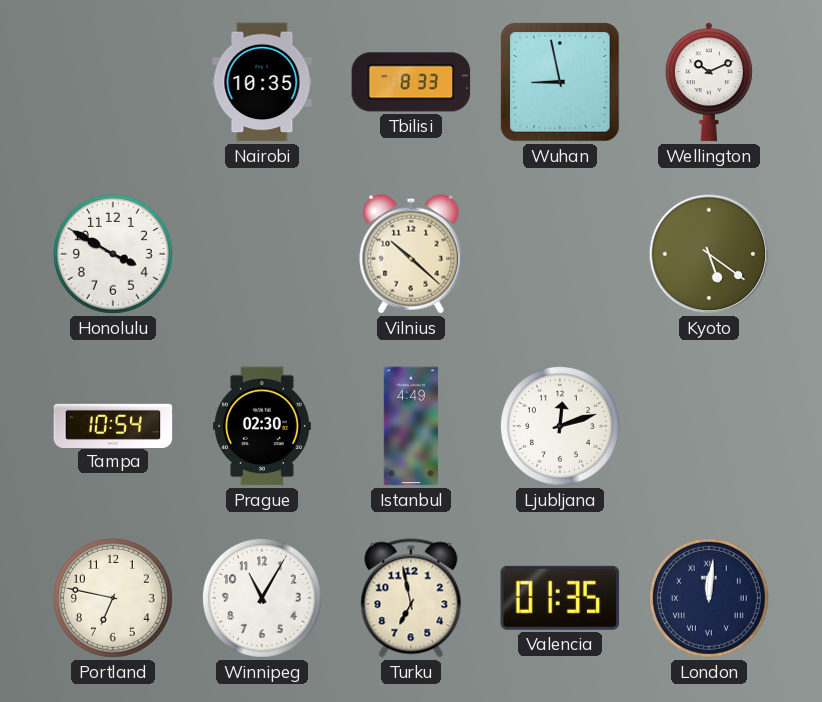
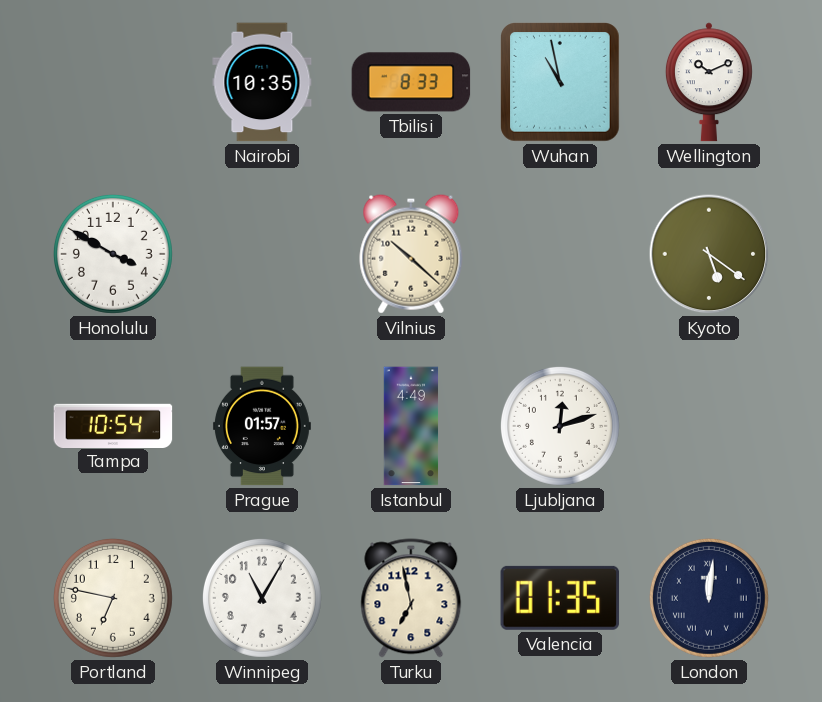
Wuhan: 8:58 -> 10:58
Prague: 02:30 -> 01:57
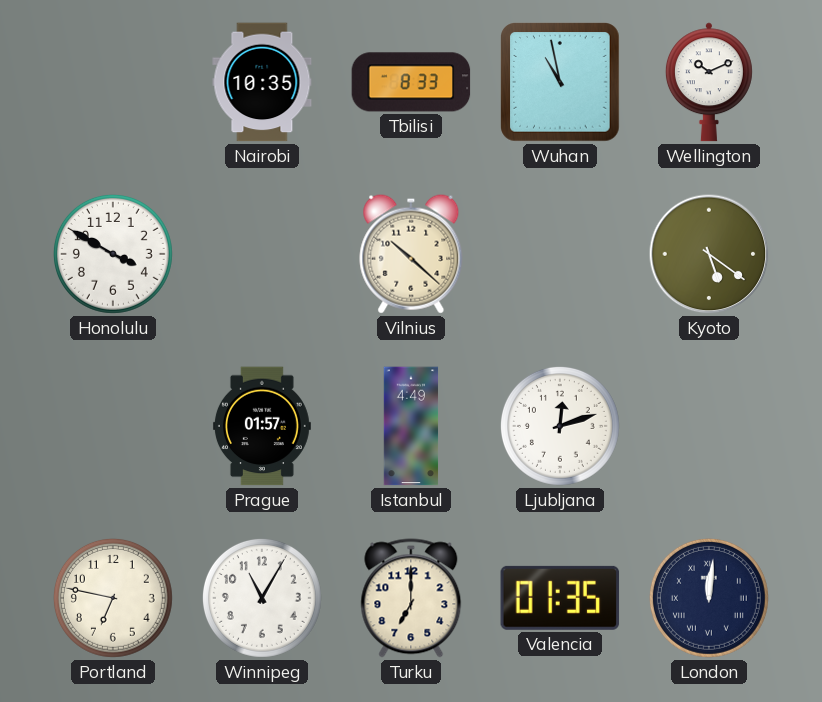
Tampa: 10:54 -> none
Turku: 6:58 -> 7:00
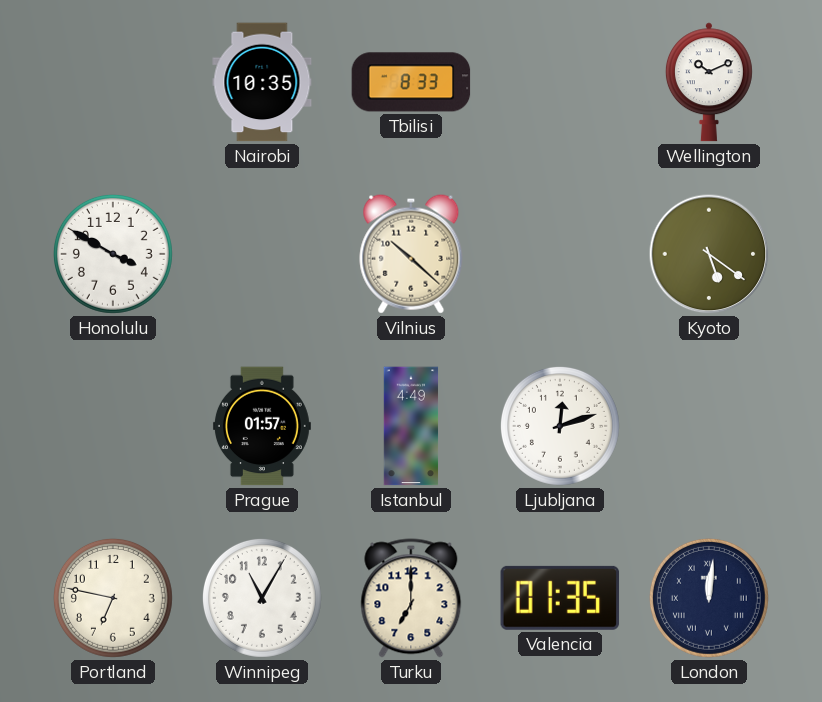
Wuhan: 10:58 -> none
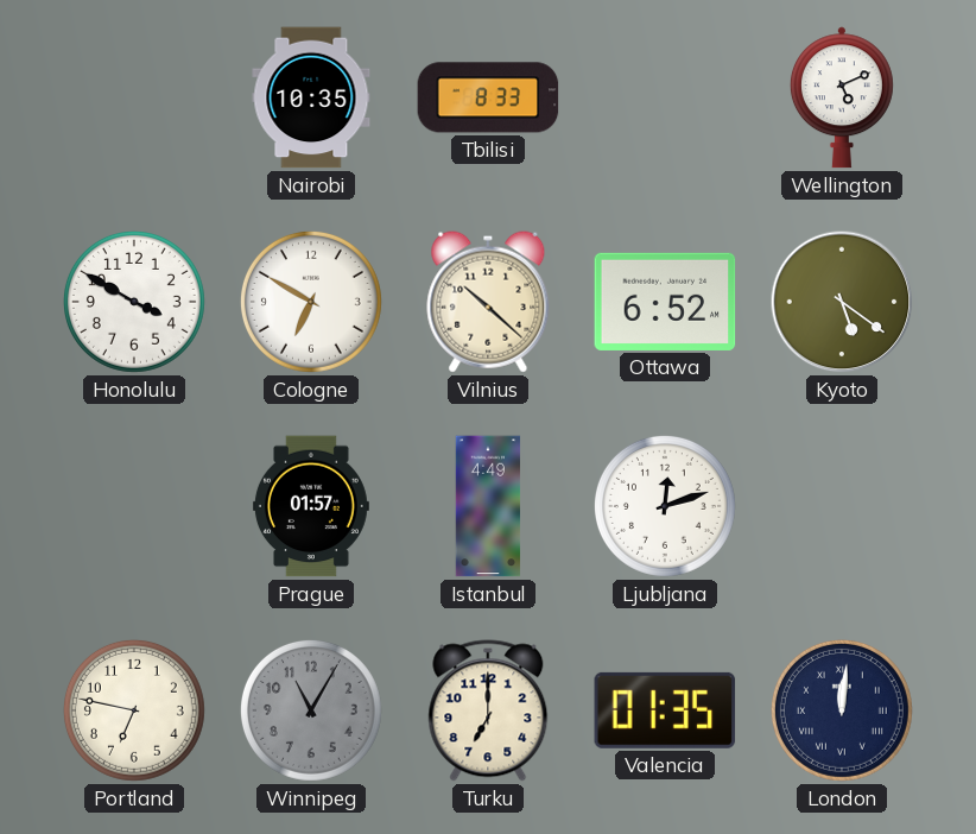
Wellington: 10:11 -> 5:11
Cologne: none -> 6:50
Ottawa: none -> 6:52
Winnipeg dial: white -> grey
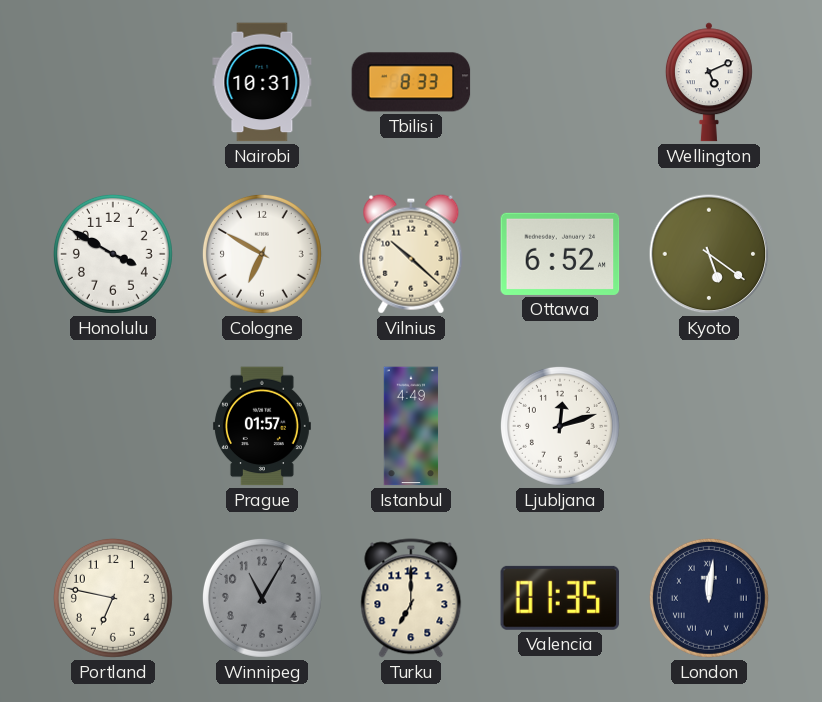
Nairobi: 10:35 -> 10:31
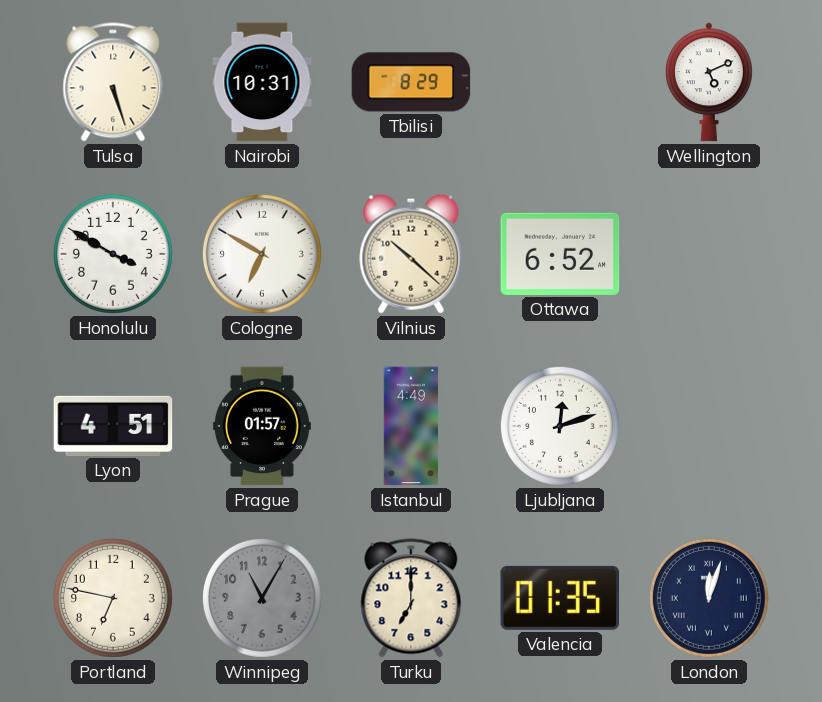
Tulsa: none -> 5:27
Tbilisi: 8:33 -> 8:29
Kyoto: 5:21 -> none
Lyon: none -> 4:51
London: 12:01 -> 12:03
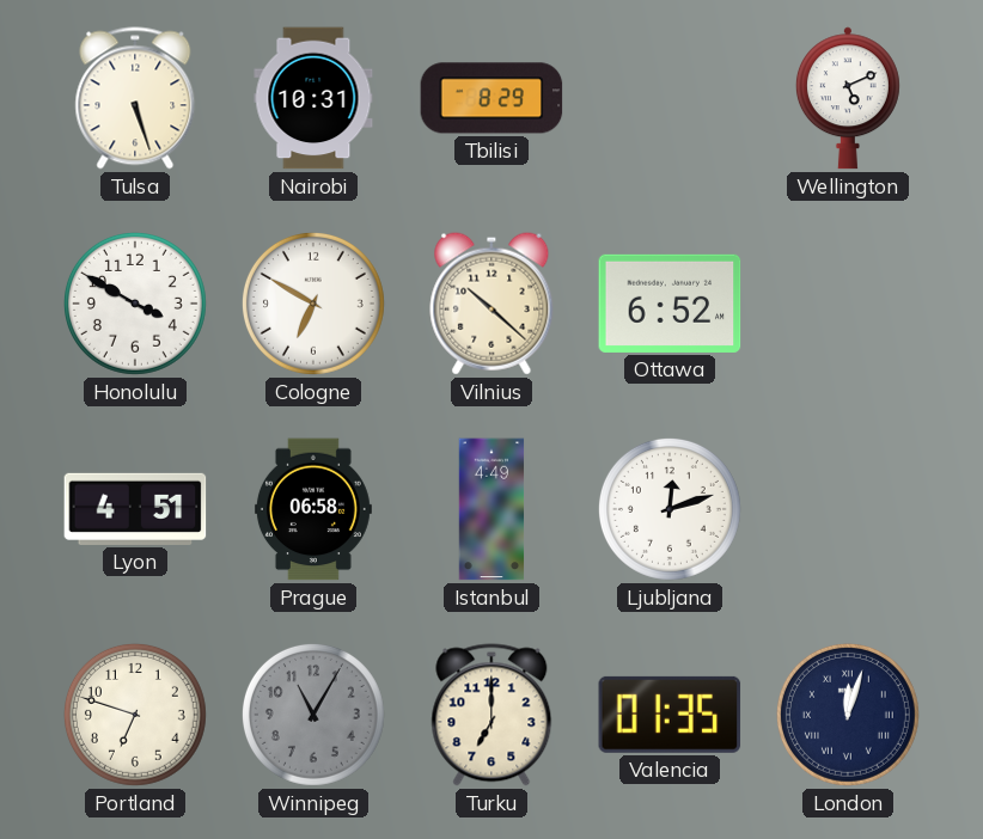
Prague: 01:57 -> 06:58
Portland: 6:47 -> 6:48
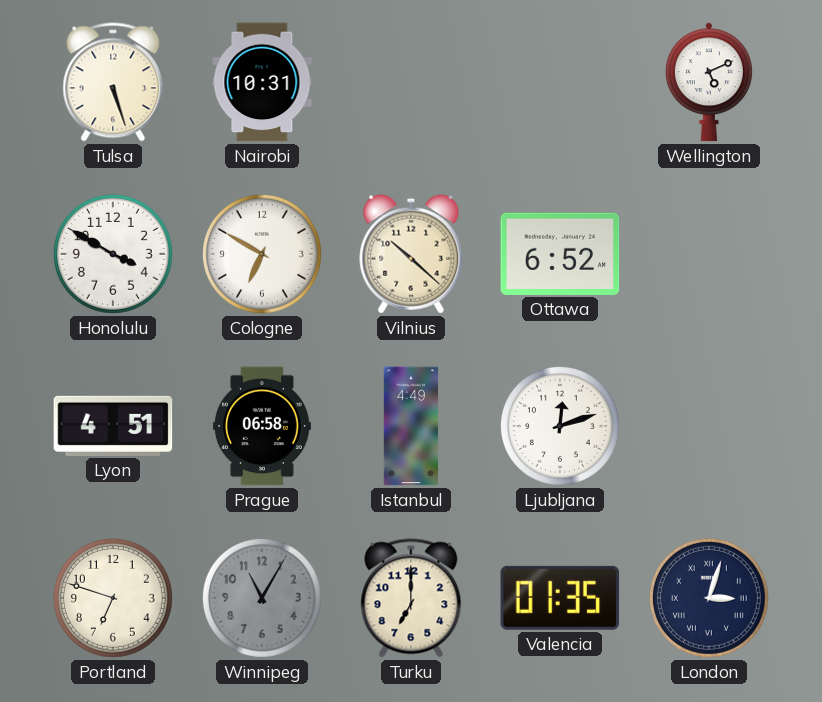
Tbilisi: 8:29 -> none
London: 12:03 -> 3:03
